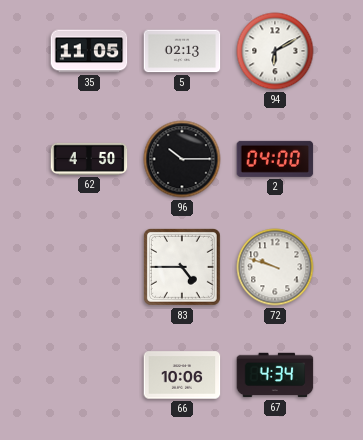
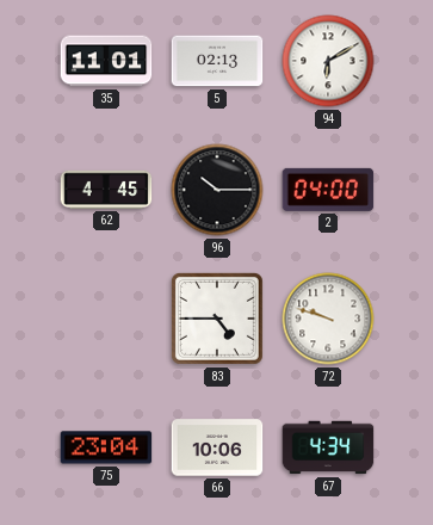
35: 11:05 -> 11:01
62: 4:50 -> 4:45
75: none -> 23:04
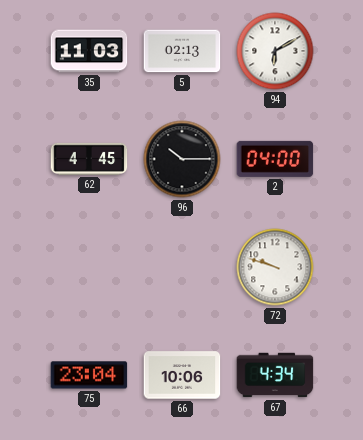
35: 11:01 -> 11:03
83: 4:45 -> none
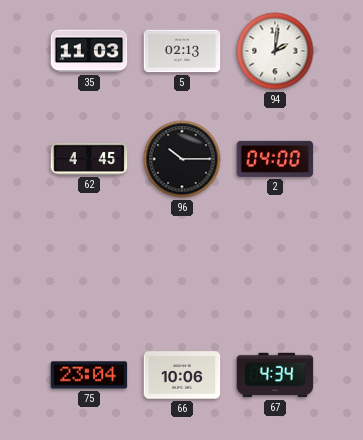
94: 6:10 -> 2:01
72: 9:48 -> none
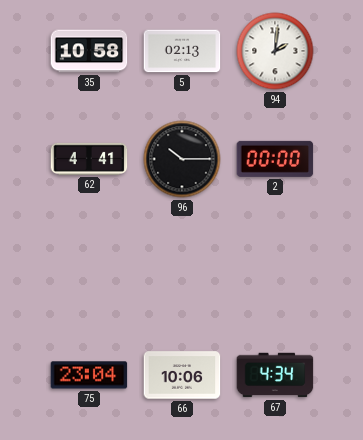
35: 11:03 -> 10:58
62: 4:45 -> 4:41
2: 04:00 -> 00:00
